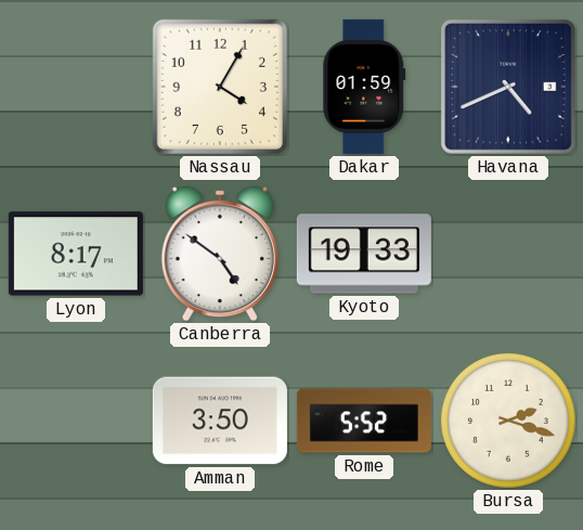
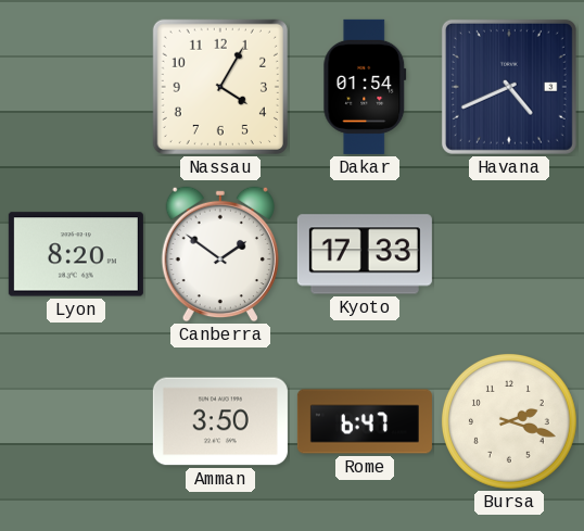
Dakar: 01:59 -> 01:54
Lyon: 8:17 -> 8:20
Canberra: 4:51 -> 1:51
Kyoto: 19:33 -> 17:33
Rome: 5:52 -> 6:47
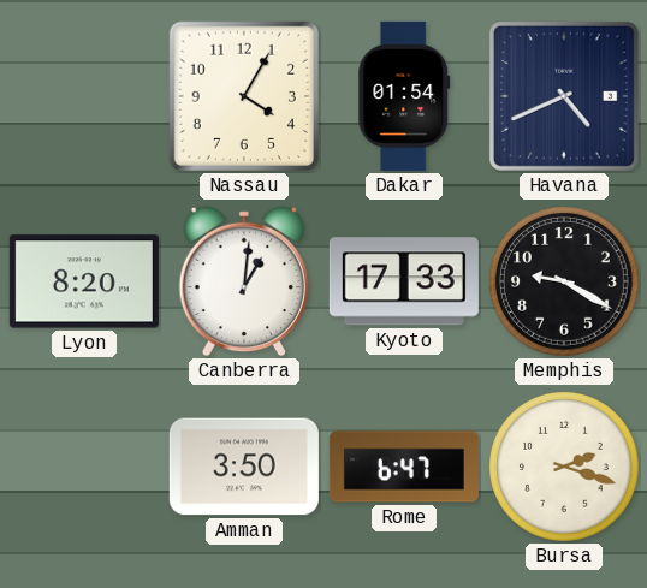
Canberra: 1:51 -> 1:01
Memphis: none -> 9:20
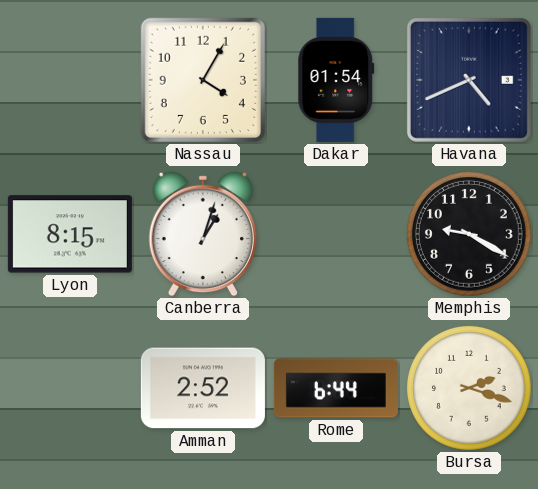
Lyon: 8:20 -> 8:15
Canberra: 1:01 -> 1:03
Kyoto: 17:33 -> none
Amman: 3:50 -> 2:52
Rome: 6:47 -> 6:44
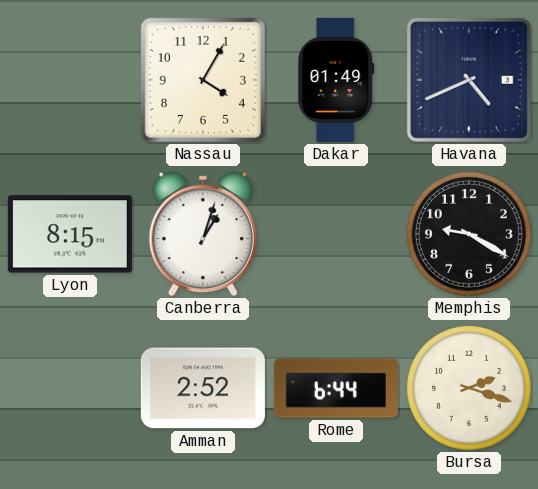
Dakar: 01:54 -> 01:49
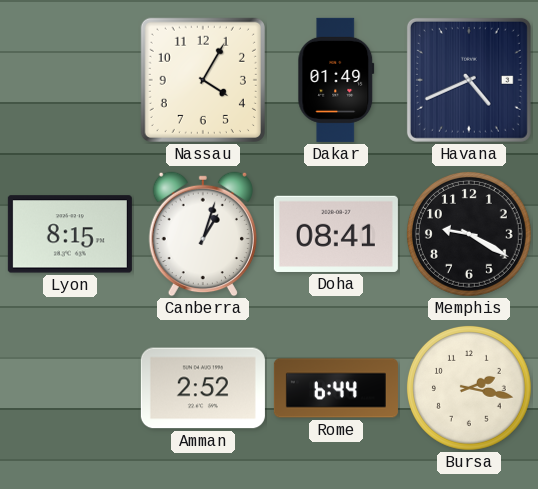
Doha: none -> 08:41
Bursa: 2:18 -> 2:17
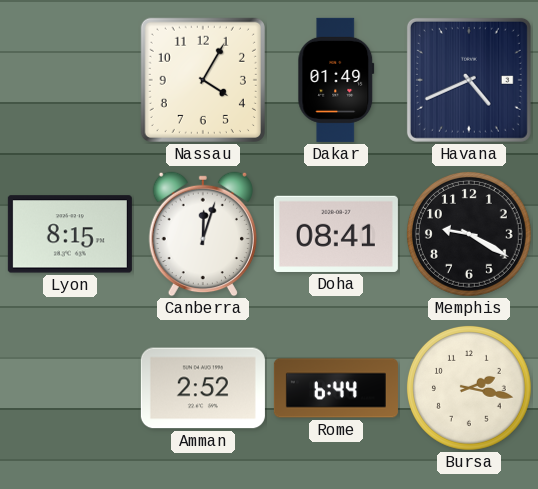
Canberra: 1:03 -> 12:03
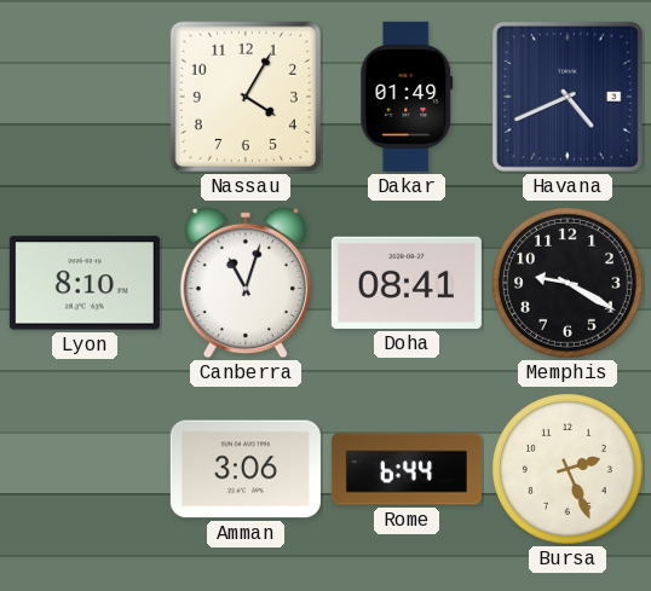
Lyon: 8:15 -> 8:10
Canberra: 12:03 -> 11:03
Amman: 2:52 -> 3:06
Bursa: 2:17 -> 2:26
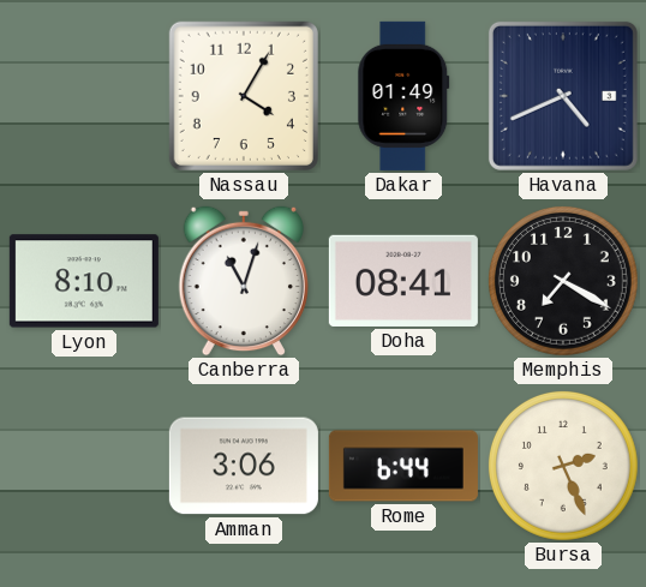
Memphis: 9:20 -> 7:20
